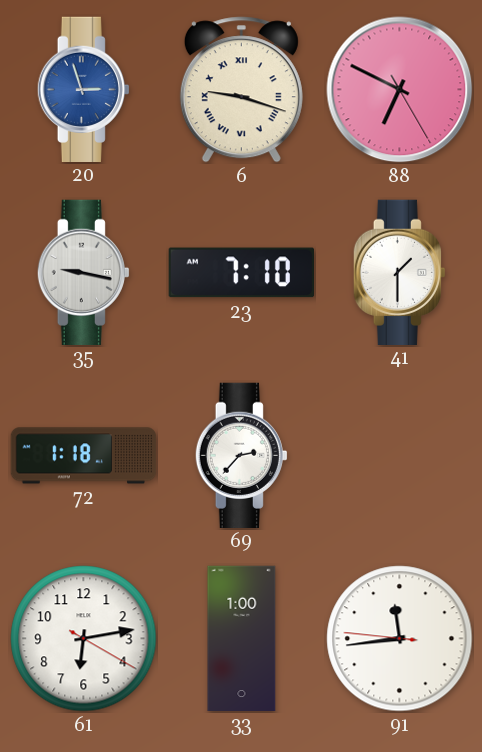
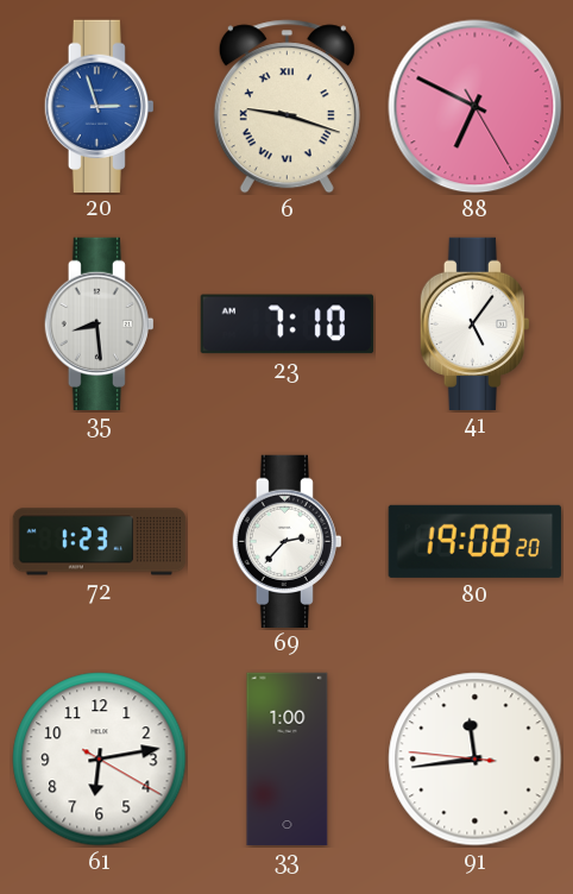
35: 9:17 -> 8:29
41: 1:30 -> 5:06
72: 1:18 -> 1:23
80: none -> 19:08
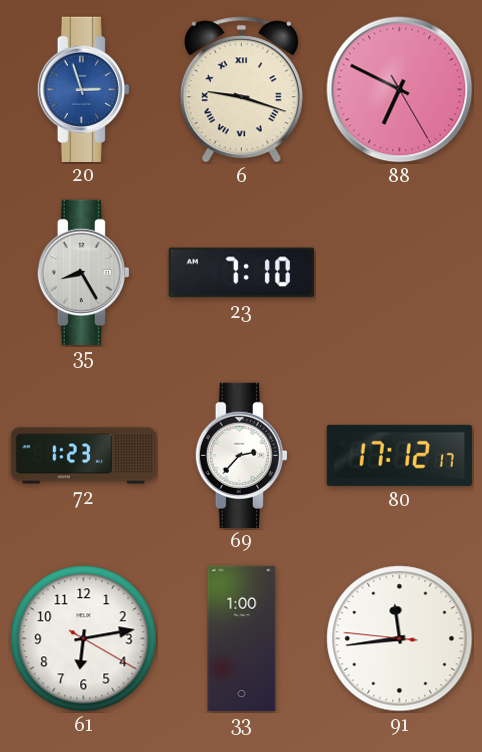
35: 8:29 -> 8:25
41: 5:06 -> none
80: 19:08 -> 17:12
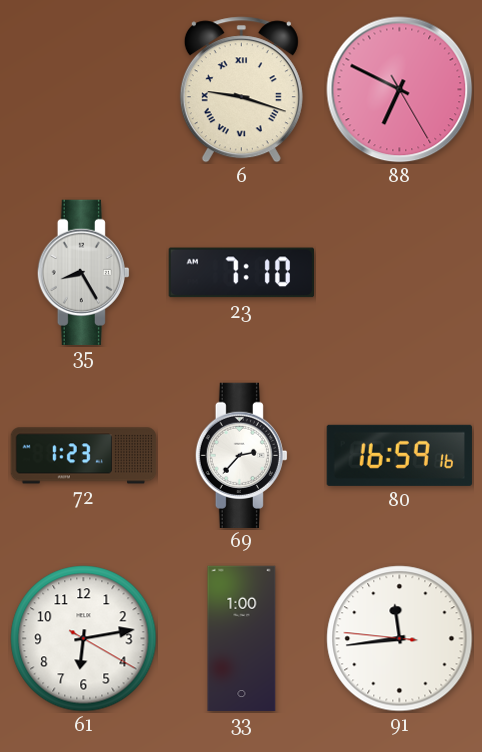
20: 2:57 -> none
80: 17:12 -> 16:59
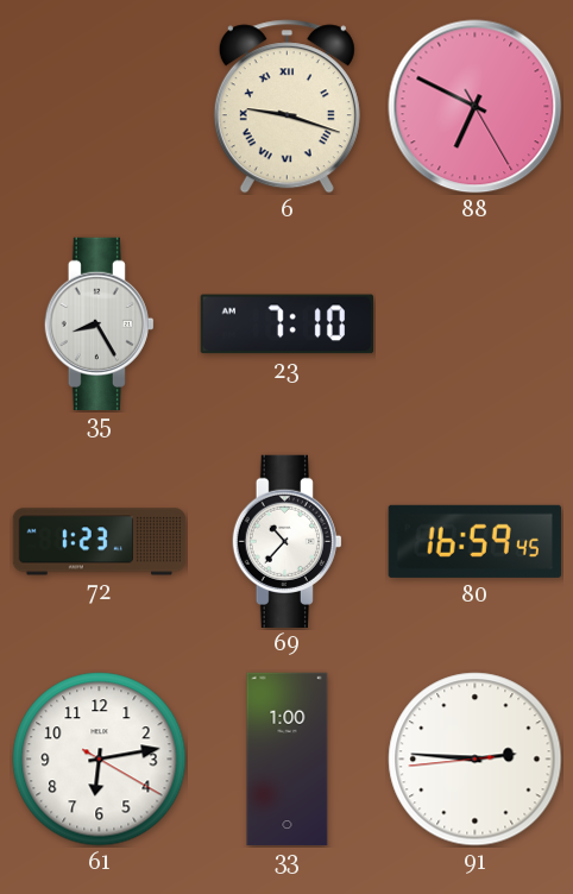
69: 2:37 -> 10:37
80: 16:59:16 -> 16:59:45
91: 11:43 -> 2:45
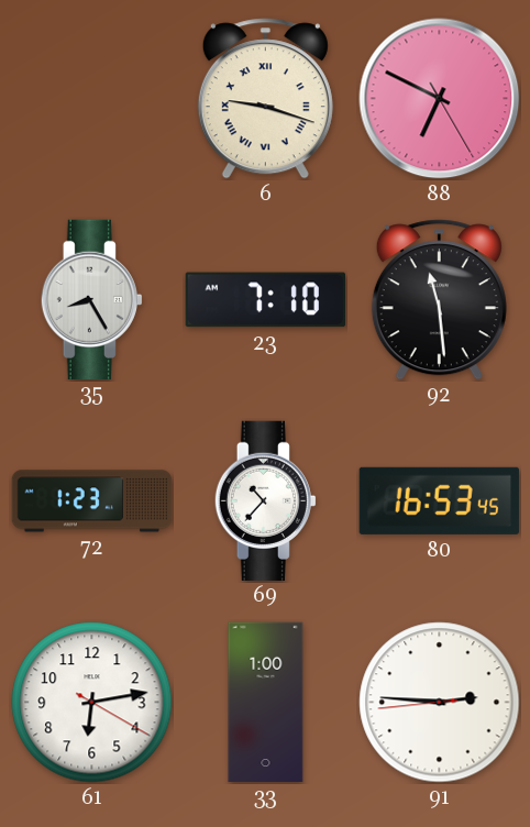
92: none -> 11:29
80: 16:59 -> 16:53
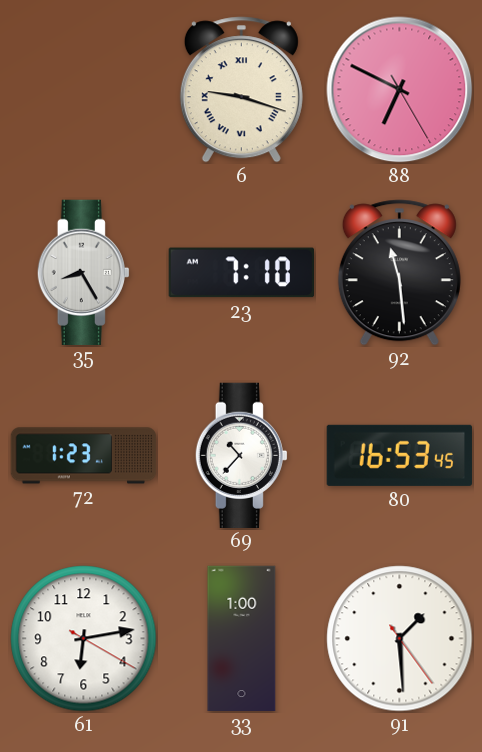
91: 2:45 -> 1:29
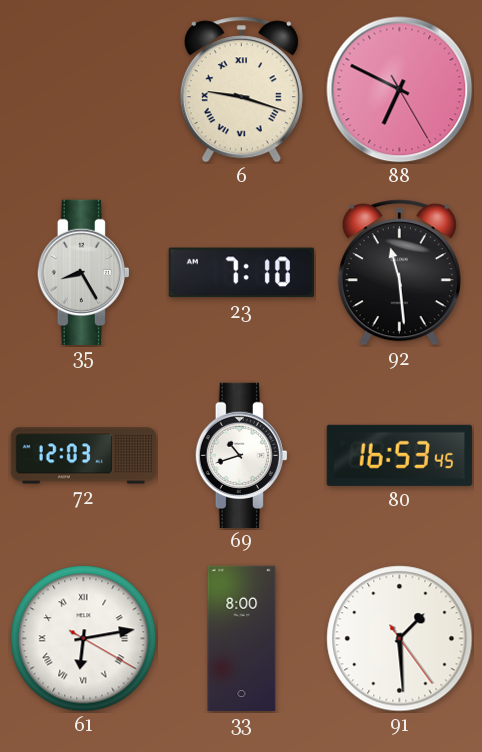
72: 1:23 -> 12:03
69: 10:37 -> 10:42
61 numerals: Arabic -> Roman
33: 1:00 -> 8:00
